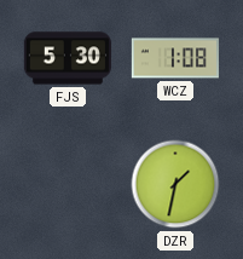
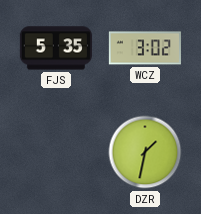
FJS: 5:30 -> 5:35
WCZ: 1:08 -> 3:02
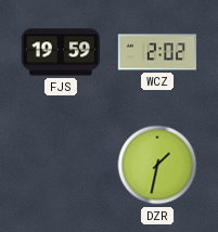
FJS: 5:35 -> 19:59
WCZ: 3:02 -> 2:02
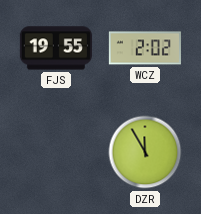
FJS: 19:59 -> 19:55
DZR: 1:32 -> 11:55
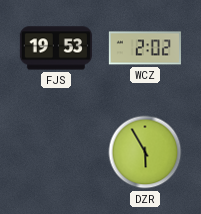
FJS: 19:55 -> 19:53
DZR: 11:55 -> 5:55
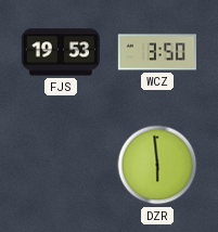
WCZ: 2:02 -> 3:50
DZR: 5:55 -> 5:59
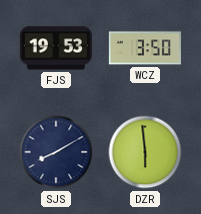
SJS: none -> 8:10
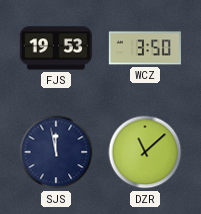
SJS: 8:10 -> 11:58
DZR: 5:59 -> 11:08
